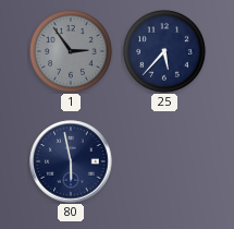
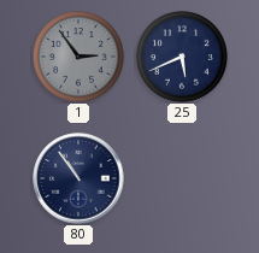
25: 5:37 -> 5:41
80: 5:58 -> 10:54
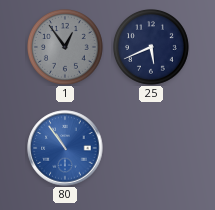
1: 2:54 -> 12:54
80 dial: navy -> blue
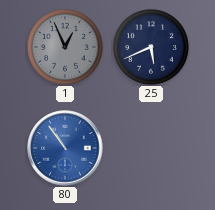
1: 12:54 -> 12:56
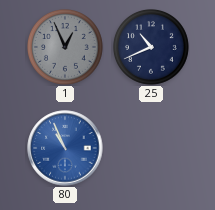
25: 5:41 -> 10:41
80: 10:54 -> 10:56
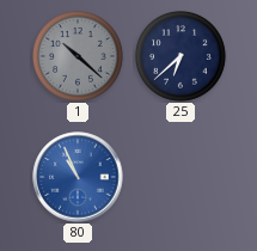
1: 12:56 -> 10:22
25: 10:41 -> 6:38
